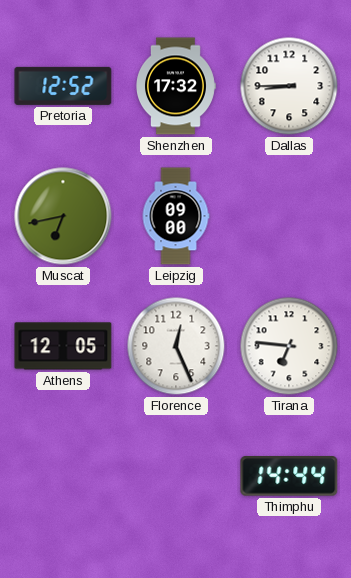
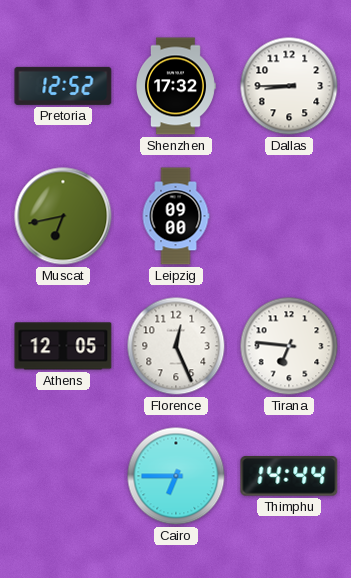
Cairo: none -> 6:45
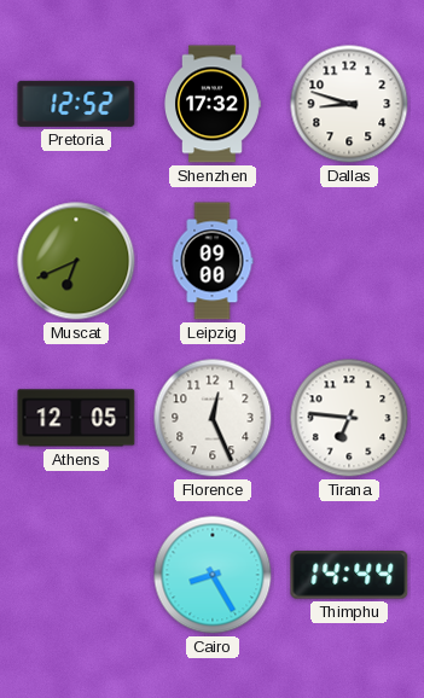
Dallas: 8:45 -> 8:48
Muscat: 6:43 -> 6:41
Cairo: 6:45 -> 8:25
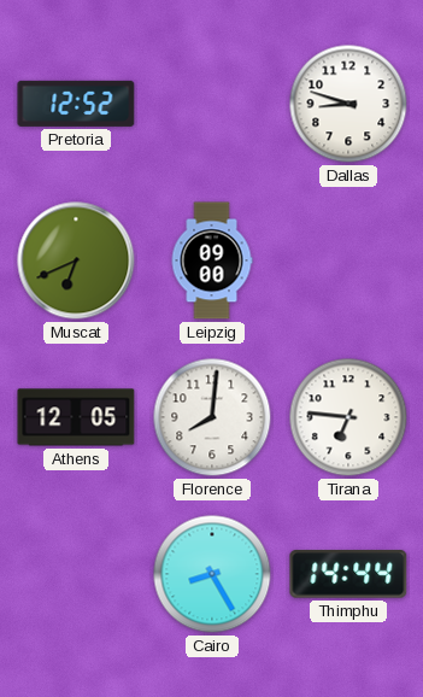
Shenzhen: 17:32 -> none
Florence: 12:26 -> 8:01
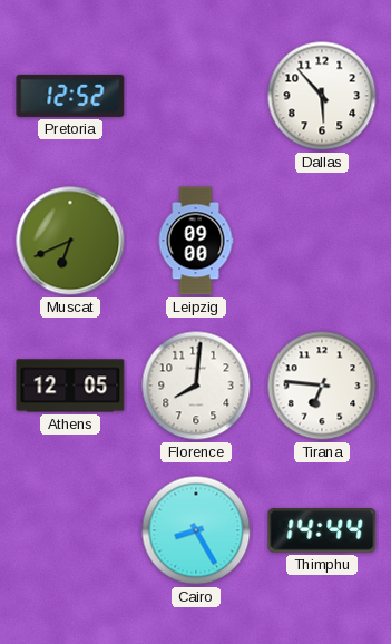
Dallas: 8:48 -> 5:53
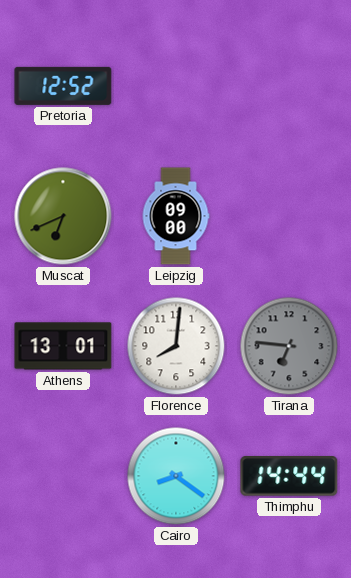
Dallas: 5:53 -> none
Athens: 12:05 -> 13:01
Tirana dial: white -> grey
Cairo: 8:25 -> 8:21
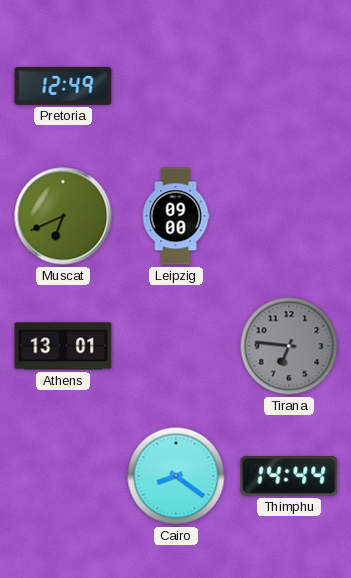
Pretoria: 12:52 -> 12:49
Florence: 8:01 -> none
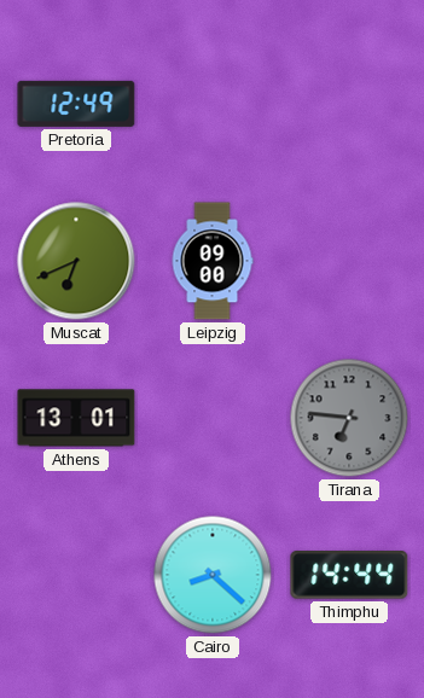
Cairo: 8:21 -> 8:22
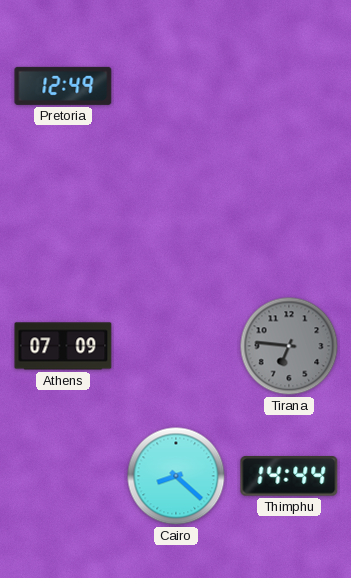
Muscat: 6:41 -> none
Leipzig: 09:00 -> none
Athens: 13:01 -> 07:09
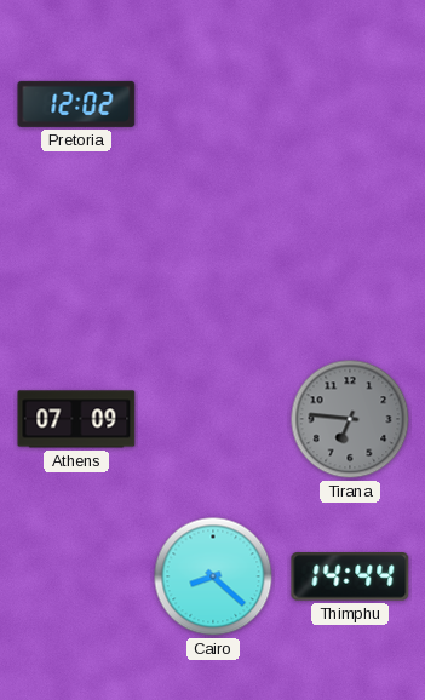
Pretoria: 12:49 -> 12:02
